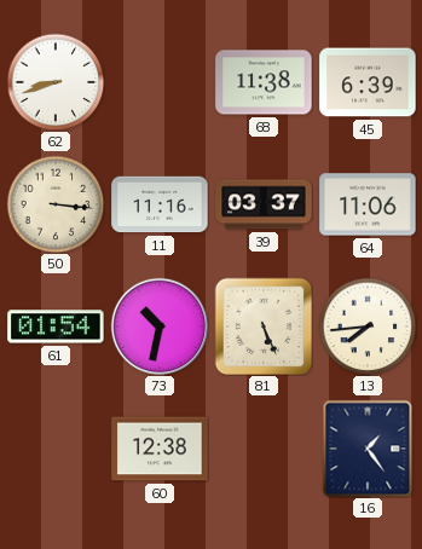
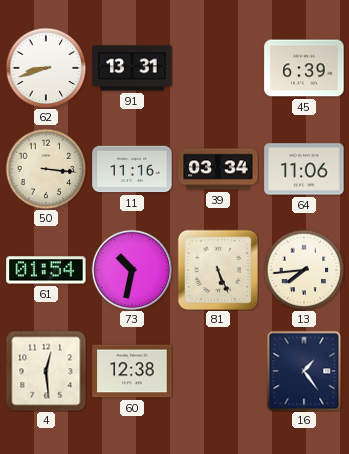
91: none -> 13:31
68: 11:38 -> none
39: 03:37 -> 03:34
4: none -> 12:29
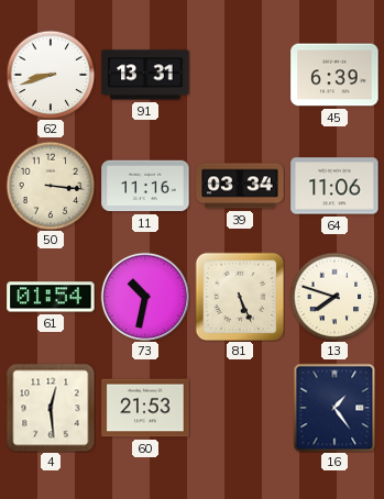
13: 7:44 -> 7:48
60: 12:38 -> 21:53
